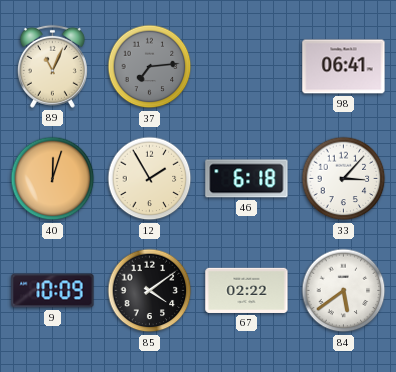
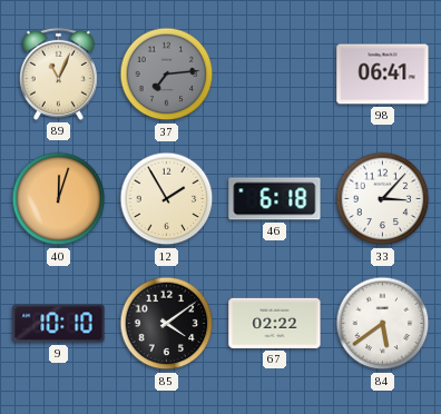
9: 10:09 -> 10:10
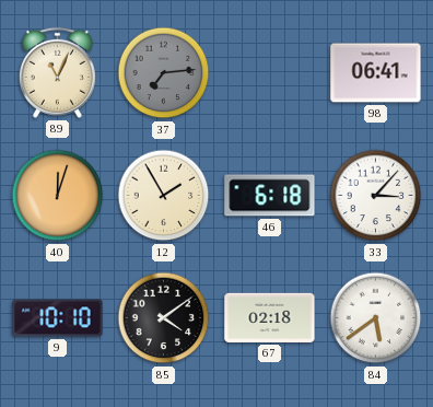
67: 02:22 -> 02:18
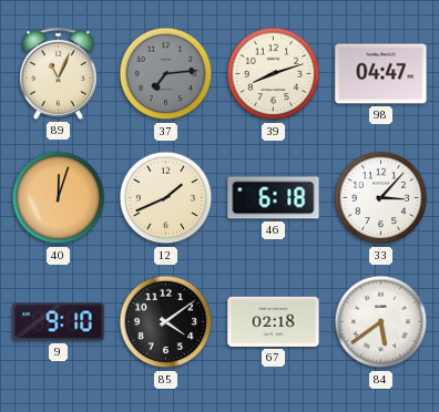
39: none -> 8:12
98: 06:41 -> 04:47
12: 1:55 -> 1:41
9: 10:10 -> 9:10
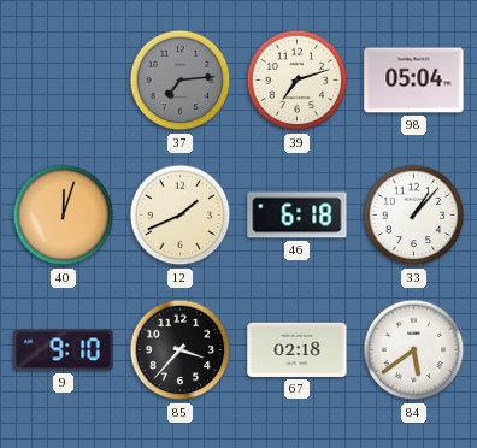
89: 11:04 -> none
39: 8:12 -> 7:12
98: 04:47 -> 05:04
33: 3:07 -> 1:07
85: 4:09 -> 3:37
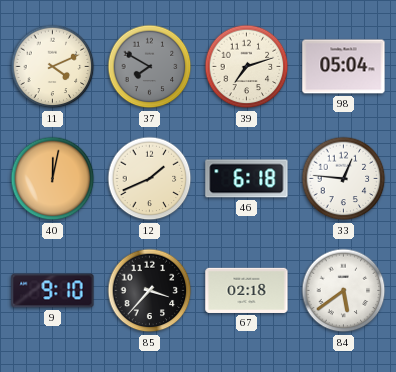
11: none -> 4:11
37: 7:14 -> 7:50
40: 12:03 -> 12:02
33: 1:07 -> 12:46
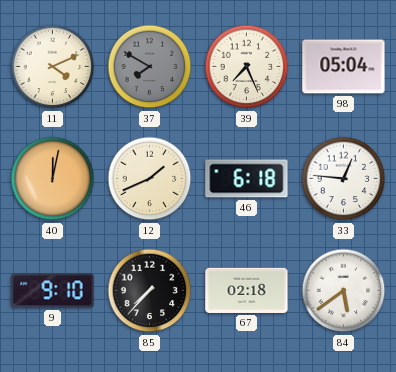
39: 7:12 -> 7:26
85: 3:37 -> 7:37
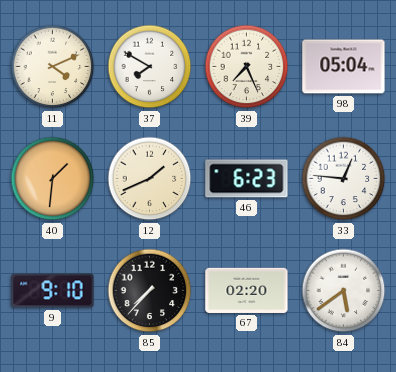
37 dial: grey -> white
40: 12:02 -> 1:31
46: 6:18 -> 6:23
67: 02:18 -> 02:20
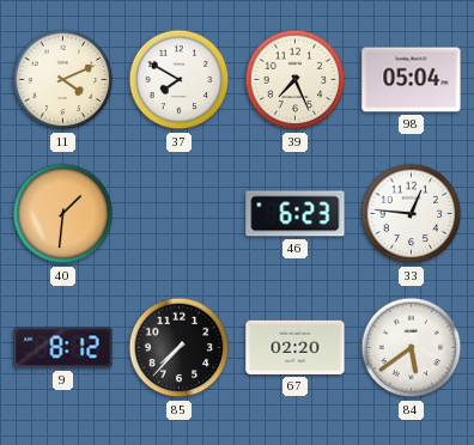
12: 1:41 -> none
9: 9:10 -> 8:12
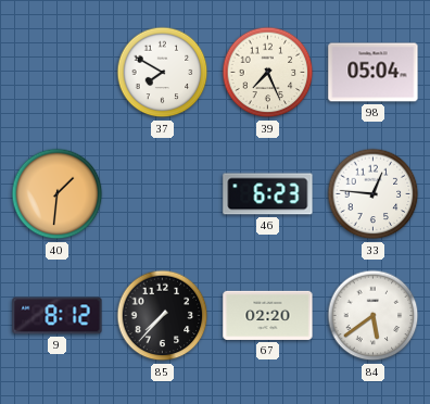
11: 4:11 -> none
